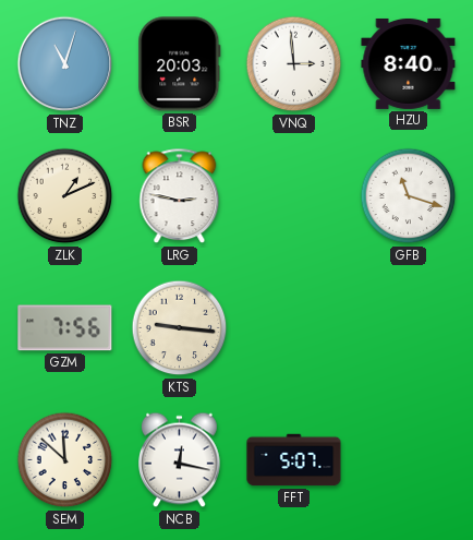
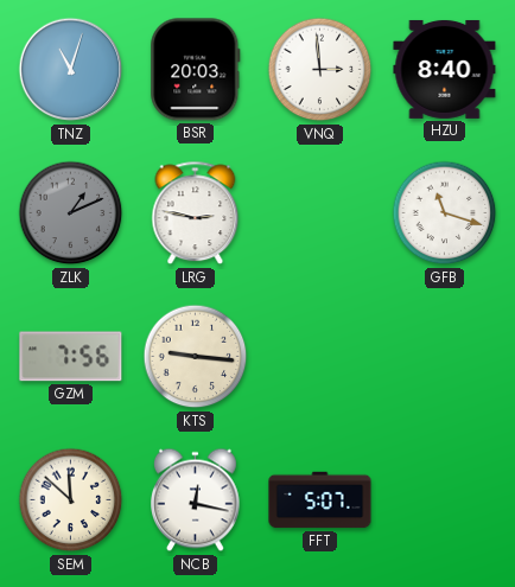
ZLK dial: cream -> grey
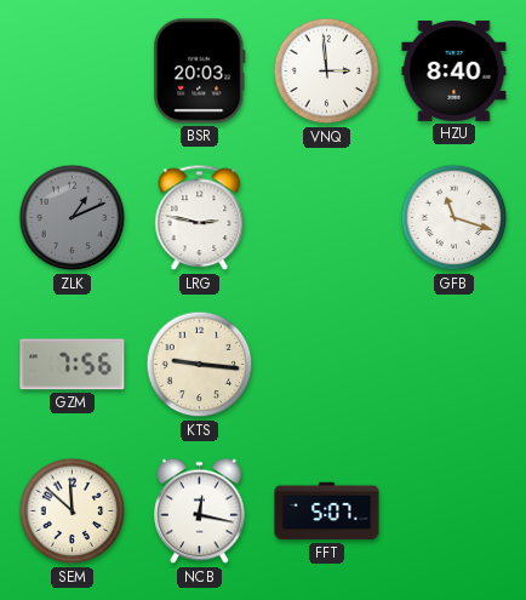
TNZ: 11:03 -> none
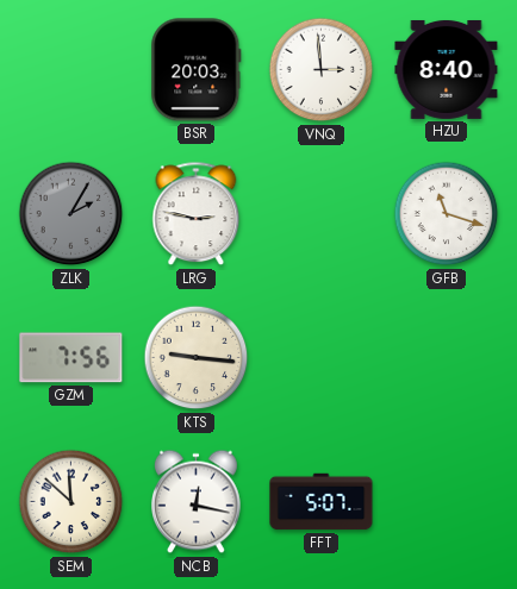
ZLK: 1:11 -> 2:05
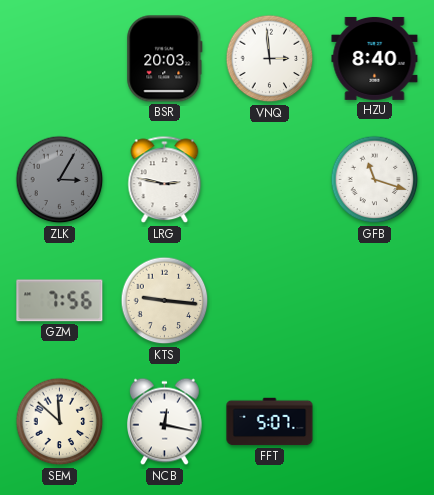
ZLK: 2:05 -> 3:05
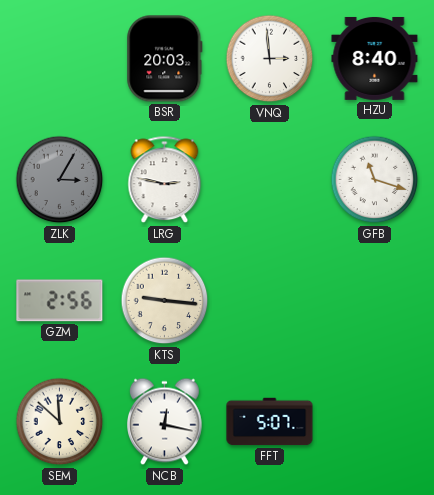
GZM: 7:56 -> 2:56
